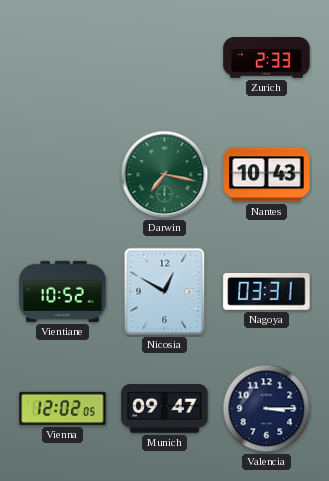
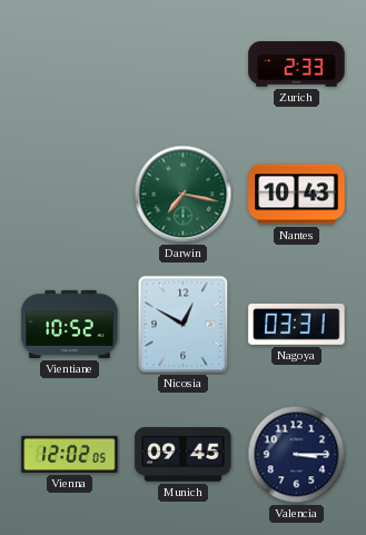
Munich: 09:47 -> 09:45
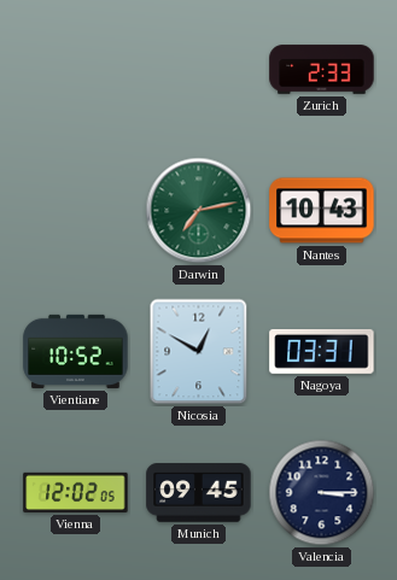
Darwin: 7:17 -> 7:13
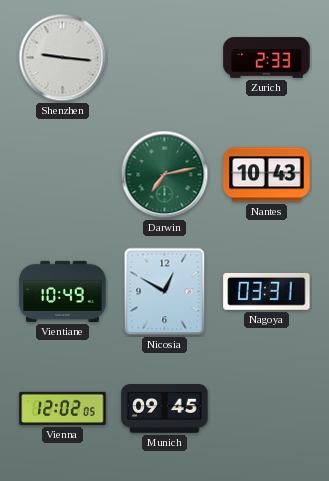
Shenzhen: none -> 9:16
Vientiane: 10:52 -> 10:49
Valencia: 3:15 -> none
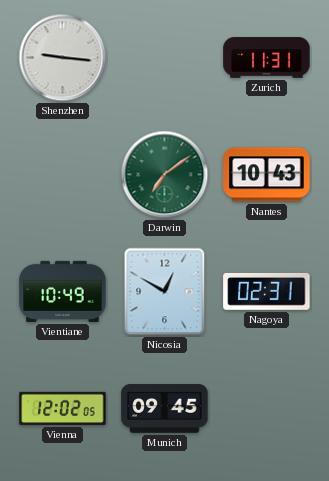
Zurich: 2:33 -> 11:31
Darwin: 7:13 -> 7:09
Nagoya: 03:31 -> 02:31
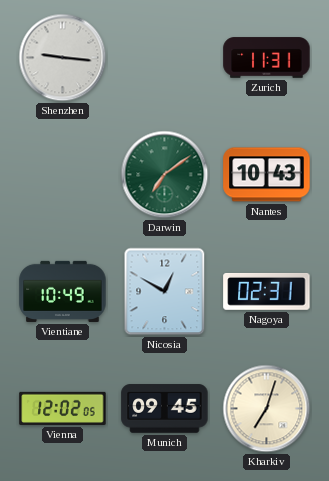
Kharkiv: none -> 7:03
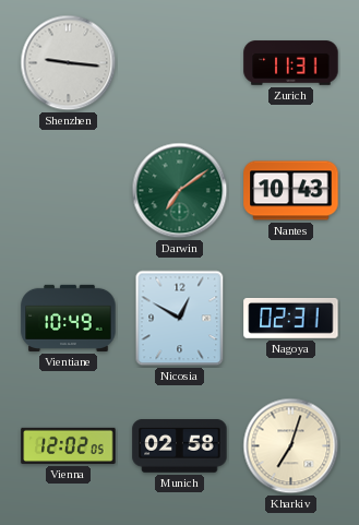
Munich: 09:45 -> 02:58
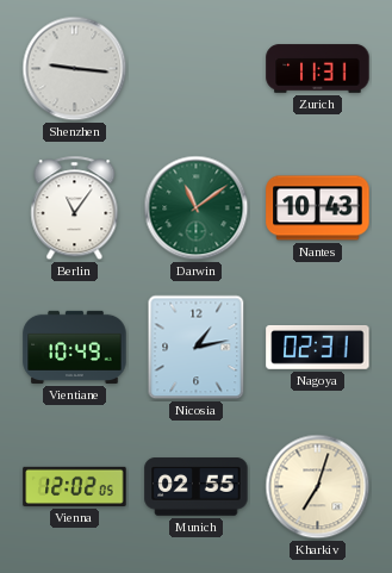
Berlin: none -> 11:06
Darwin: 7:09 -> 11:09
Nicosia: 12:50 -> 1:13
Munich: 02:58 -> 02:55
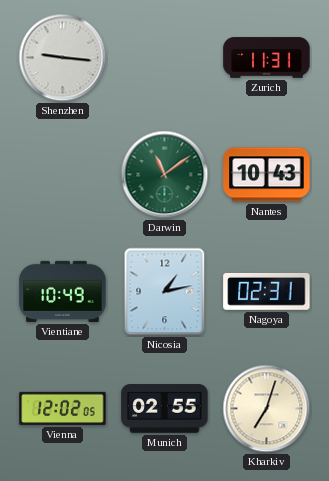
Berlin: 11:06 -> none
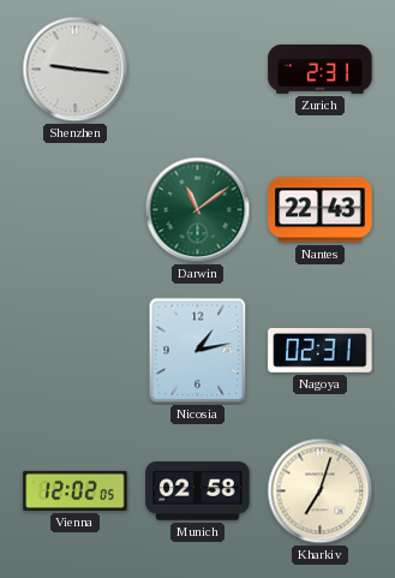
Zurich: 11:31 -> 2:31
Nantes: 10:43 -> 22:43
Vientiane: 10:49 -> none
Munich: 02:55 -> 02:58
